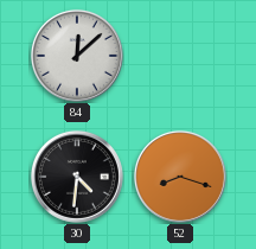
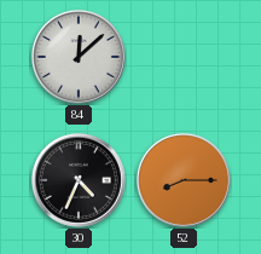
30: 4:31 -> 4:34
52: 8:18 -> 8:15
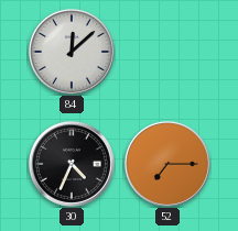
52: 8:15 -> 7:15
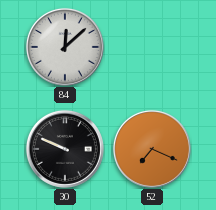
30: 4:34 -> 9:49
52: 7:15 -> 7:19
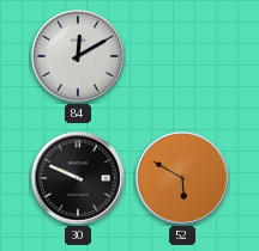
84: 12:08 -> 12:10
52: 7:19 -> 5:50
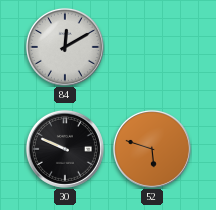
52: 5:50 -> 5:48
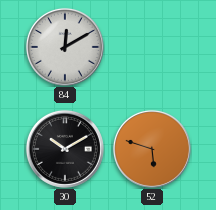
30: 9:49 -> 10:10
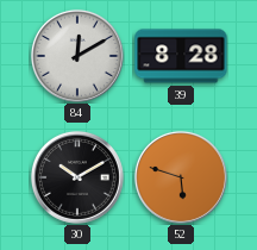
39: none -> 8:28
